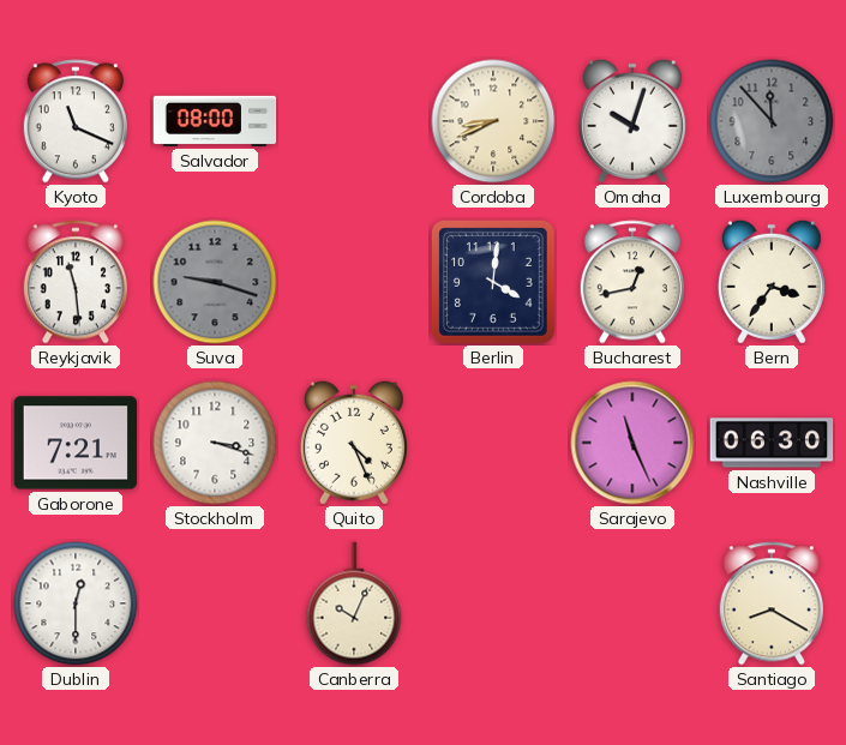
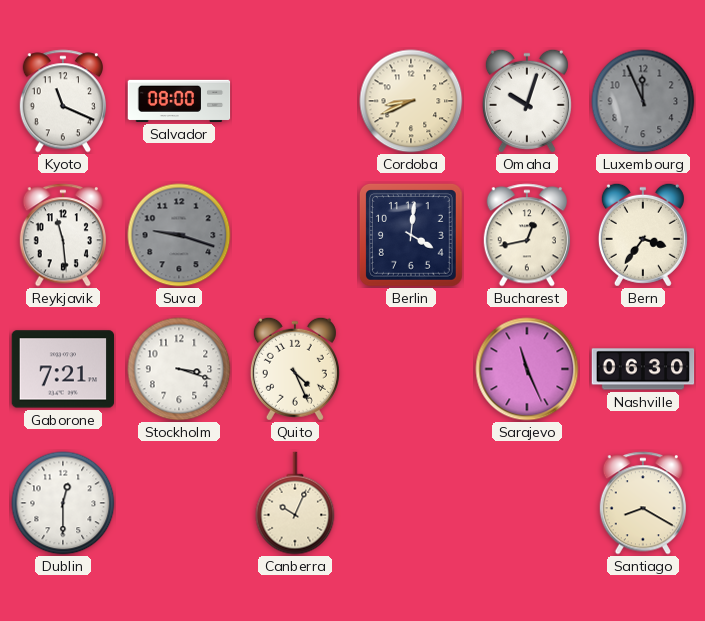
Luxembourg: 11:53 -> 11:56
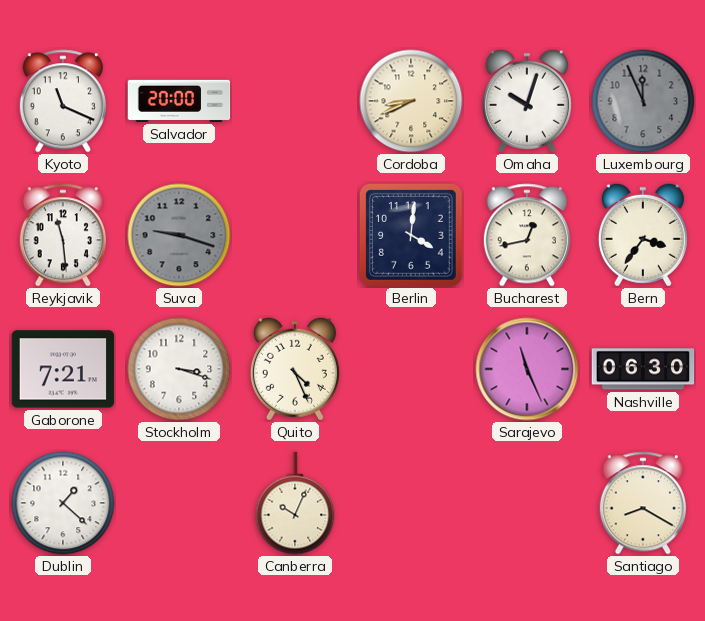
Salvador: 08:00 -> 20:00
Dublin: 12:30 -> 1:22
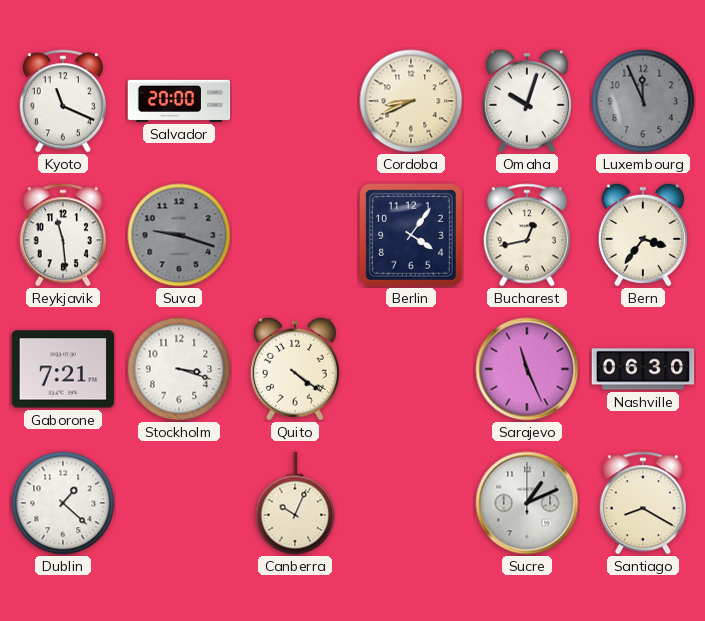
Berlin: 4:01 -> 4:06
Quito: 4:26 -> 4:21
Sucre: none -> 1:11
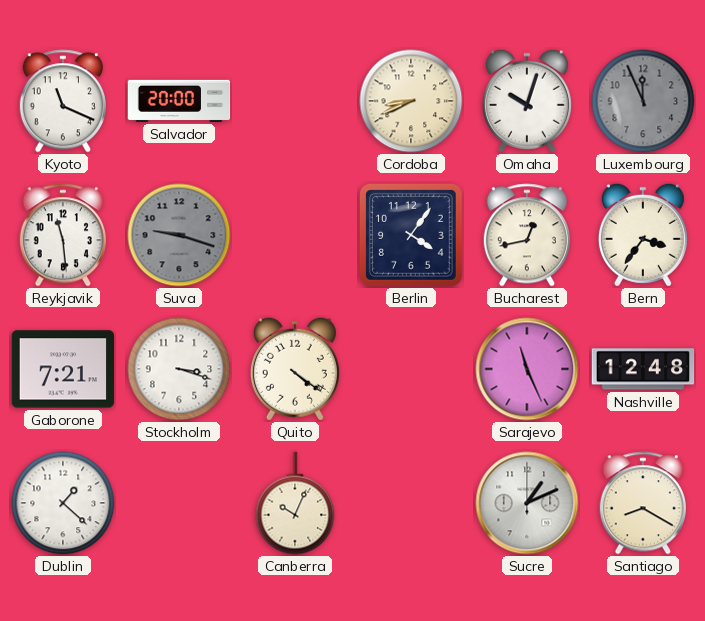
Nashville: 06:30 -> 12:48
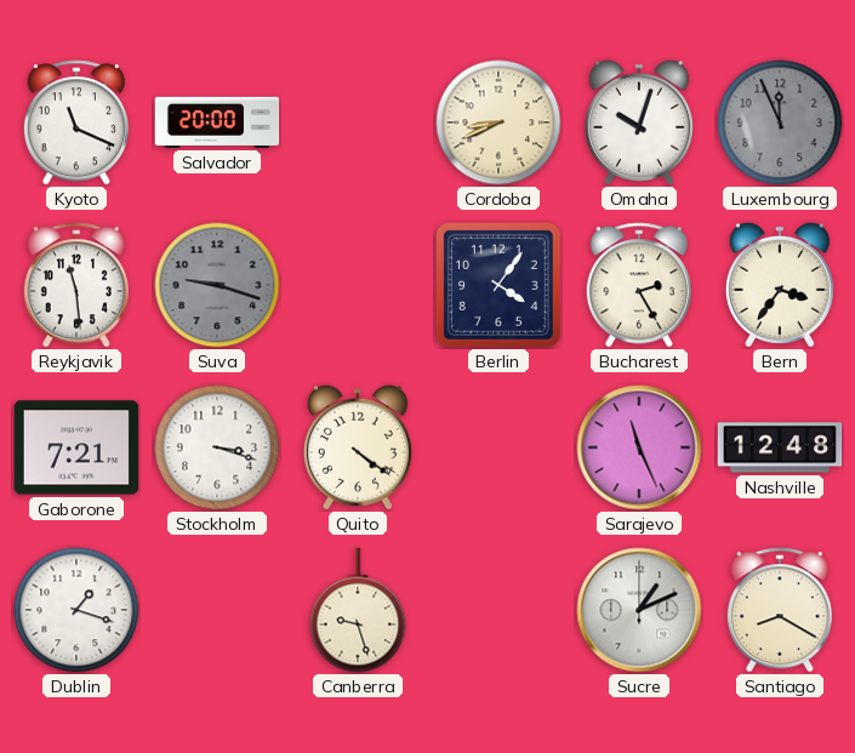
Bucharest: 12:43 -> 2:25
Dublin: 1:22 -> 1:18
Canberra: 10:04 -> 9:27
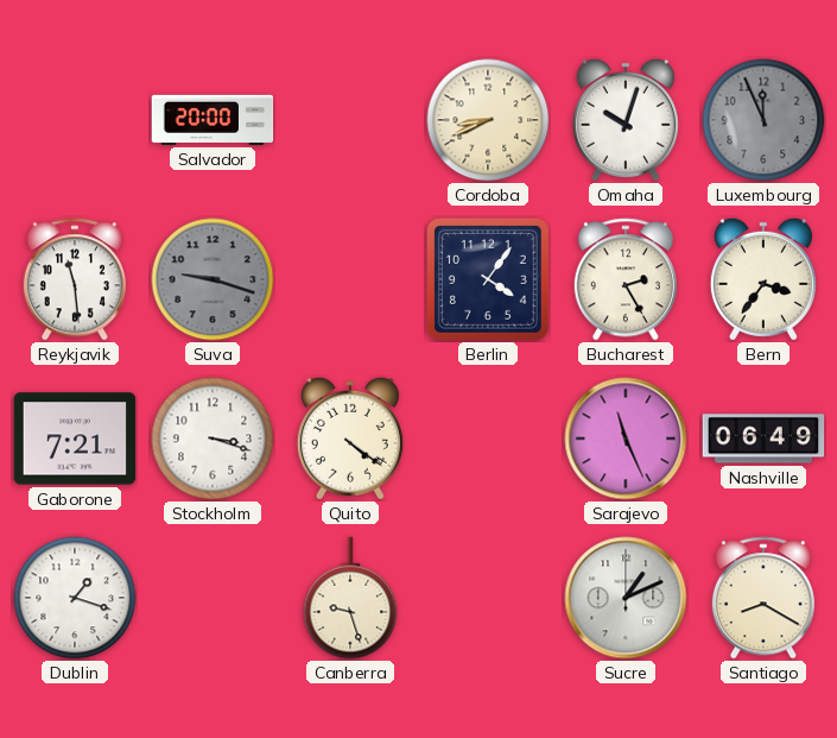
Kyoto: 11:19 -> none
Nashville: 12:48 -> 06:49
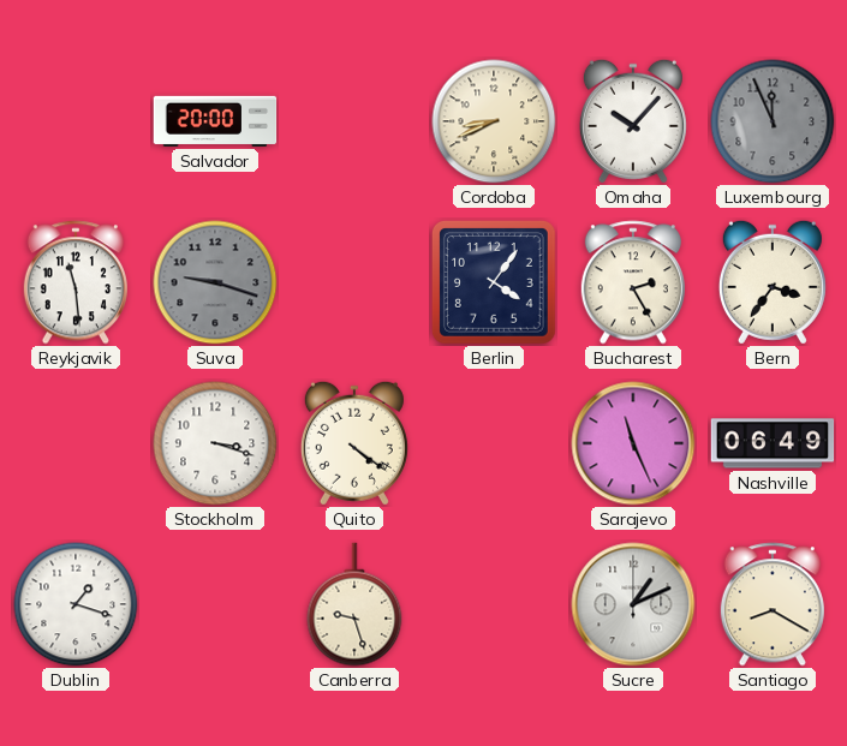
Omaha: 10:03 -> 10:07
Gaborone: 7:21 -> none
